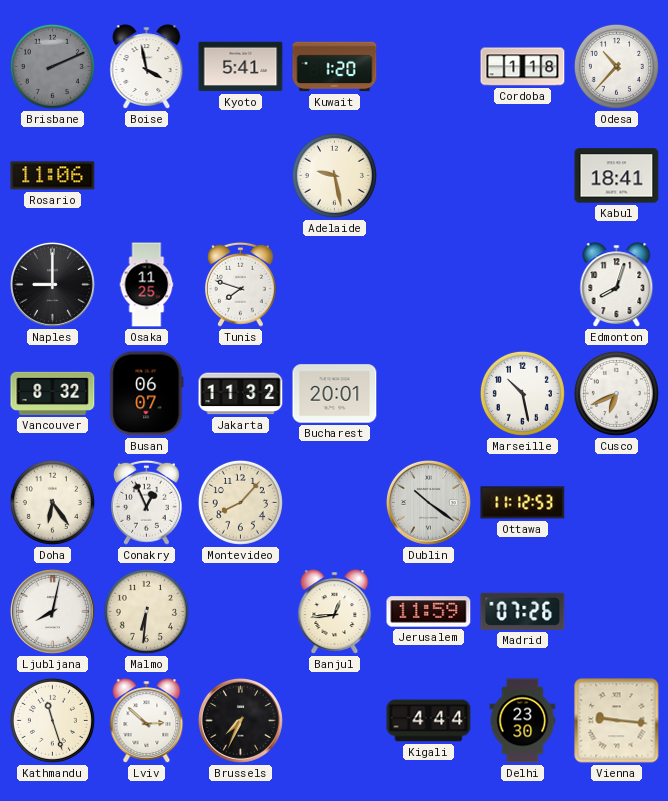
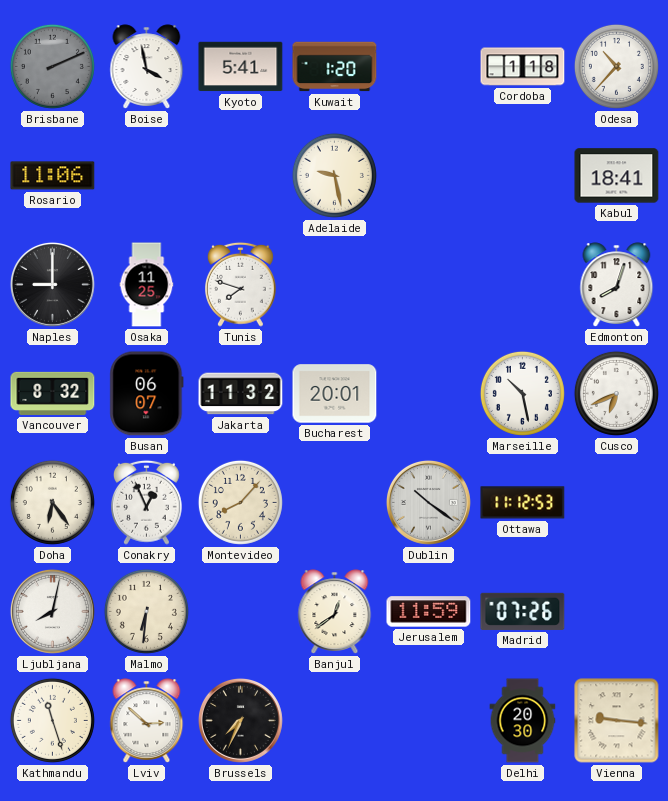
Banjul: 12:44 -> 12:39
Kigali: 4:44 -> none
Delhi: 23:30 -> 20:30
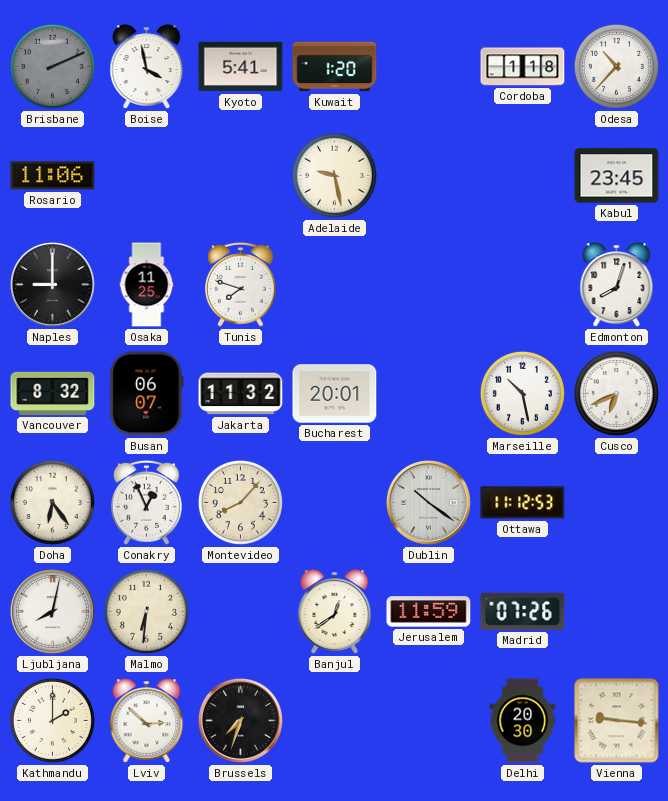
Kabul: 18:41 -> 23:45
Kathmandu: 11:27 -> 2:00
Brussels: 7:34 -> 7:33
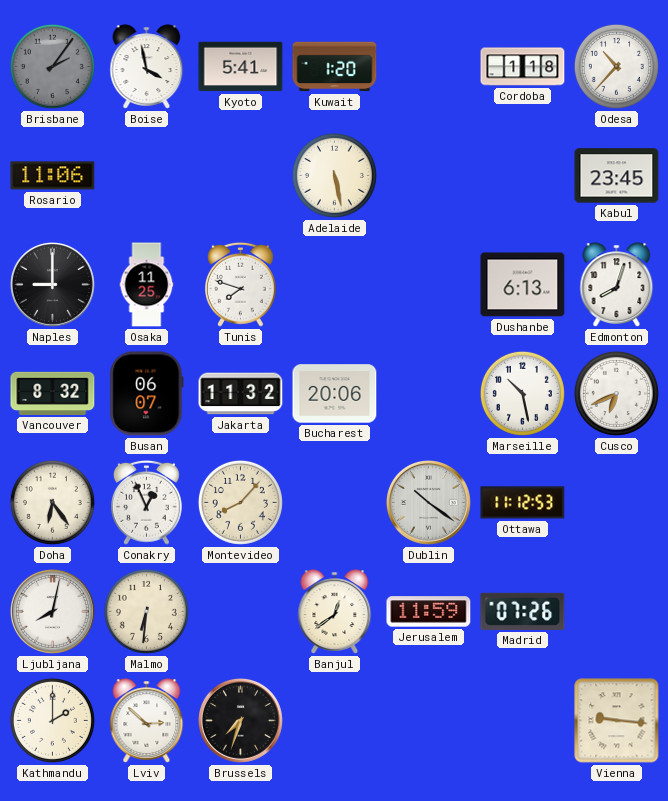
Brisbane: 2:11 -> 2:06
Adelaide: 9:28 -> 5:28
Dushanbe: none -> 6:13
Bucharest: 20:01 -> 20:06
Delhi: 20:30 -> none
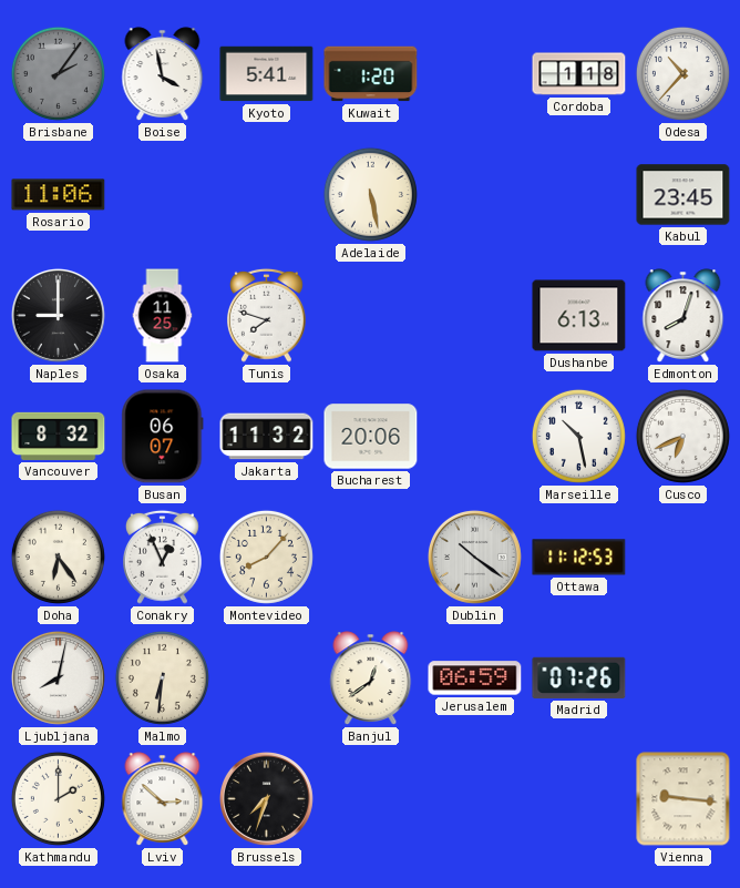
Jerusalem: 11:59 -> 06:59
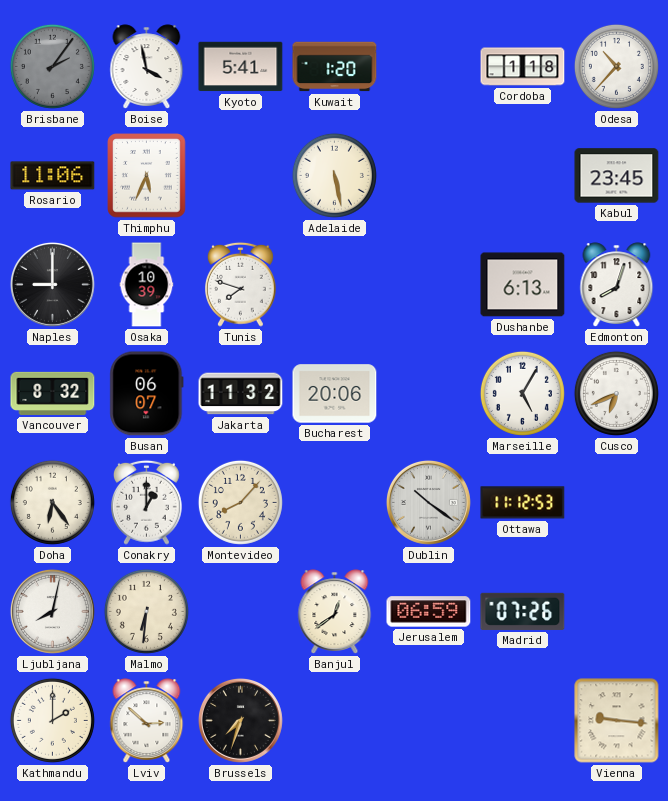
Thimphu: none -> 5:34
Osaka: 11:25 -> 10:39
Marseille: 10:28 -> 5:05
Conakry: 12:56 -> 1:00
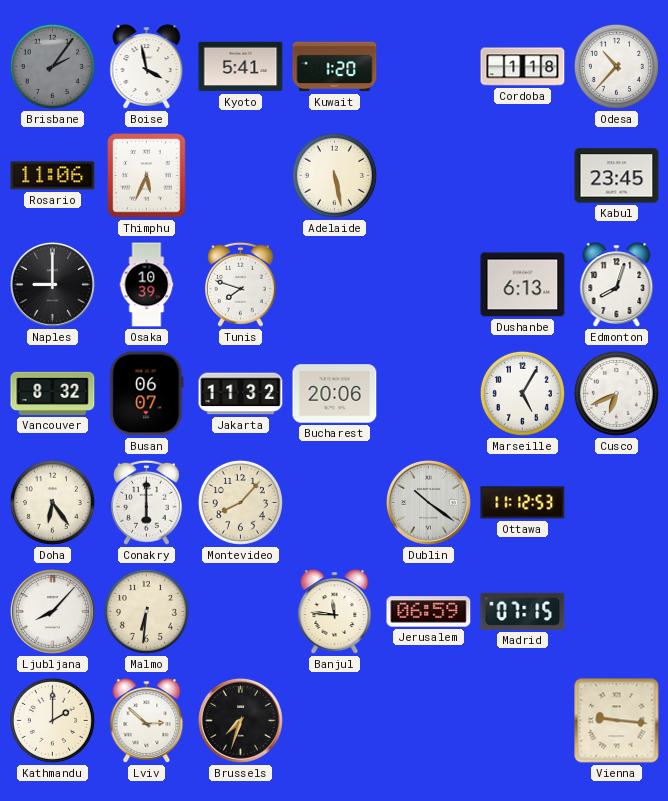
Conakry: 1:00 -> 6:00
Ljubljana: 8:02 -> 8:07
Banjul: 12:39 -> 11:46
Madrid: 07:26 -> 07:15
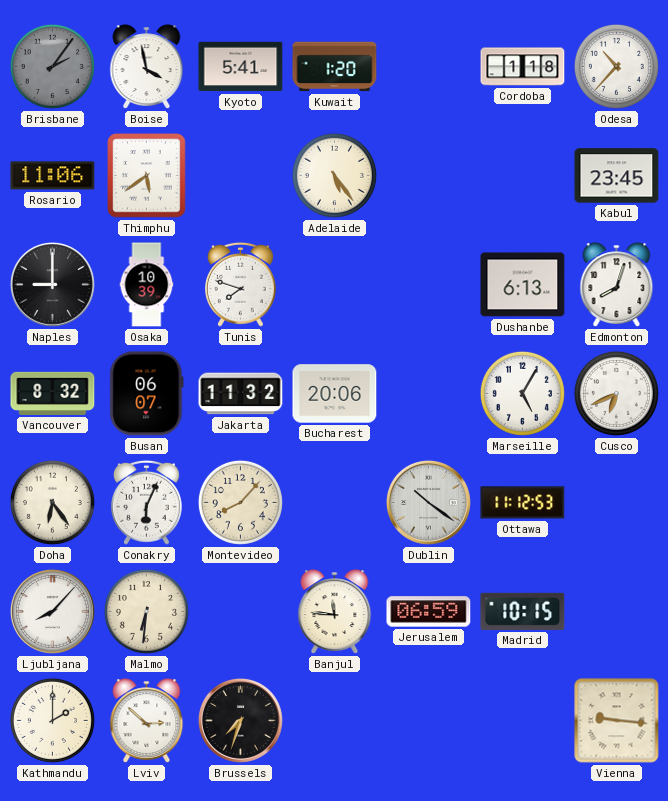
Thimphu: 5:34 -> 5:39
Adelaide: 5:28 -> 5:24
Conakry: 6:00 -> 6:04
Madrid: 07:15 -> 10:15
